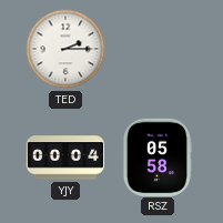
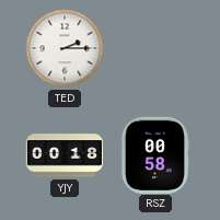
YJY: 00:04 -> 00:18
RSZ: 05:58 -> 00:58
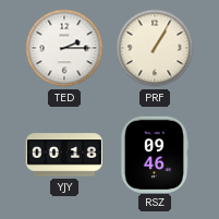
PRF: none -> 1:05
RSZ: 00:58 -> 09:46
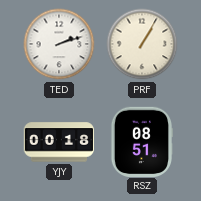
TED: 2:15 -> 2:12
RSZ: 09:46 -> 08:51
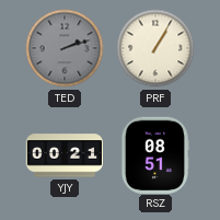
TED dial: white -> grey
YJY: 00:18 -> 00:21
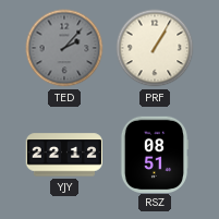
TED: 2:12 -> 2:07
YJY: 00:21 -> 22:12
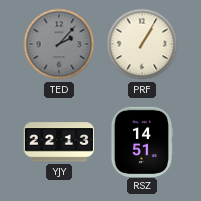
YJY: 22:12 -> 22:13
RSZ: 08:51 -> 14:51
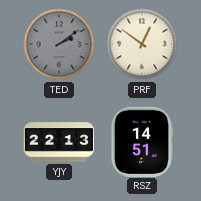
TED: 2:07 -> 2:09
PRF: 1:05 -> 12:51
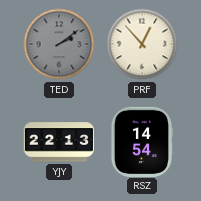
PRF: 12:51 -> 12:53
RSZ: 14:51 -> 14:54
